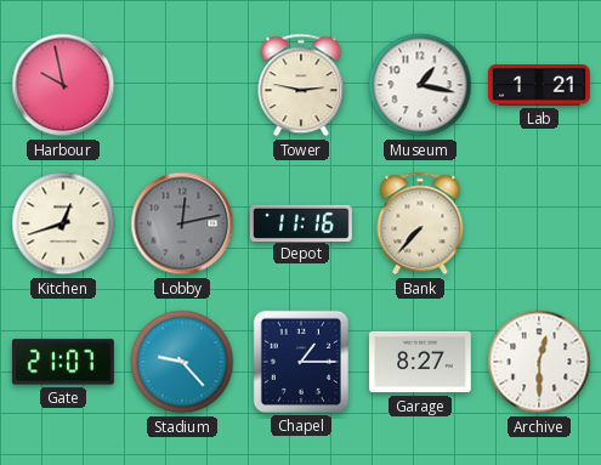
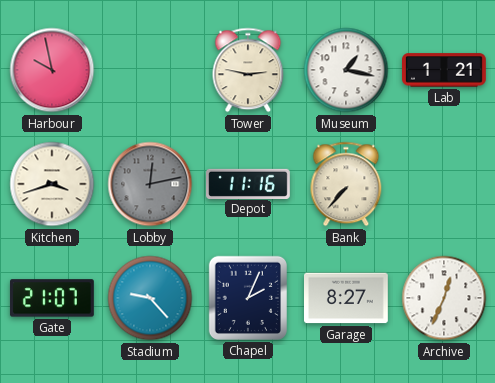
Kitchen: 12:42 -> 3:42
Chapel: 1:15 -> 2:04
Archive: 12:30 -> 12:34
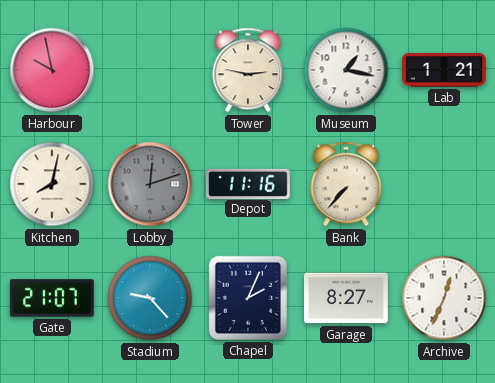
Kitchen: 3:42 -> 8:02
Lobby: 12:13 -> 12:12
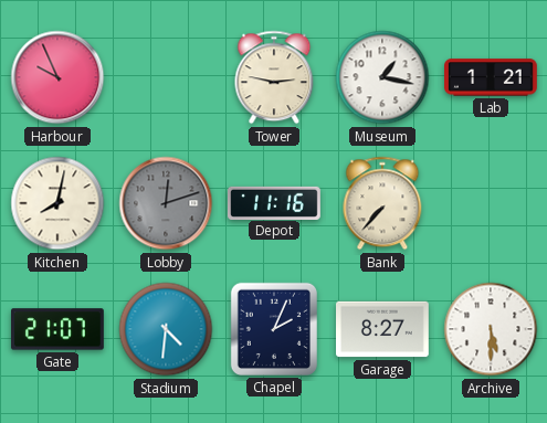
Harbour: 9:58 -> 9:56
Stadium: 9:23 -> 4:31
Archive: 12:34 -> 5:30
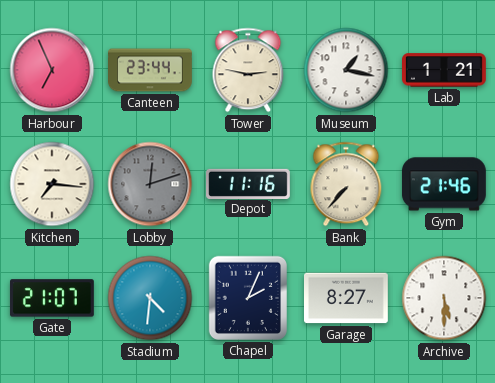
Harbour: 9:56 -> 6:56
Canteen: none -> 23:44
Kitchen: 8:02 -> 7:16
Gym: none -> 21:46
